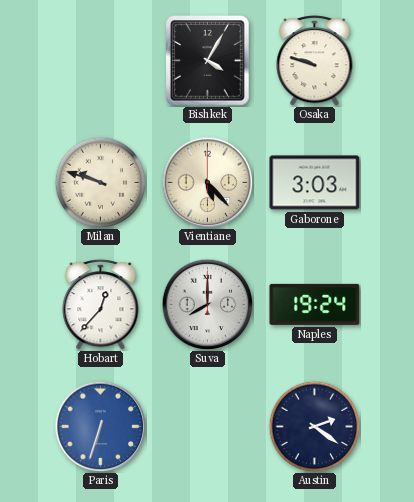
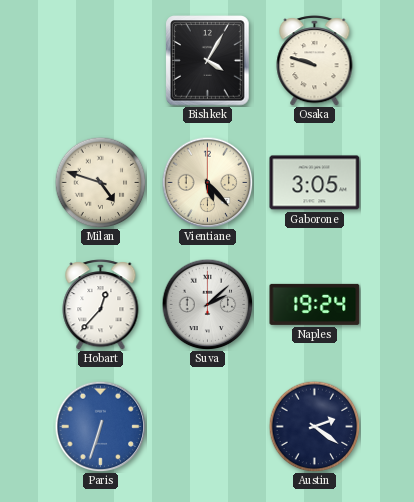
Milan: 9:48 -> 4:48
Gaborone: 3:03 -> 3:05
Suva: 8:00 -> 2:08
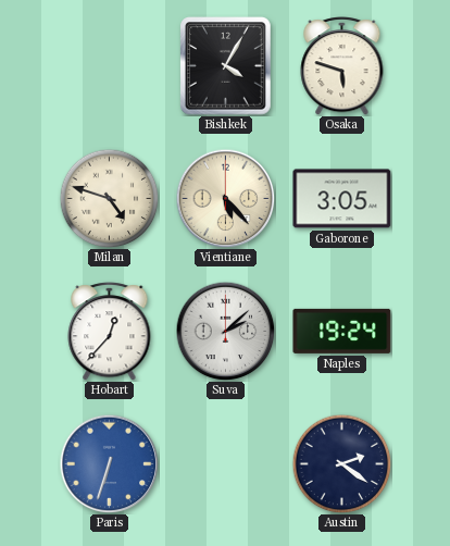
Osaka: 9:48 -> 5:48
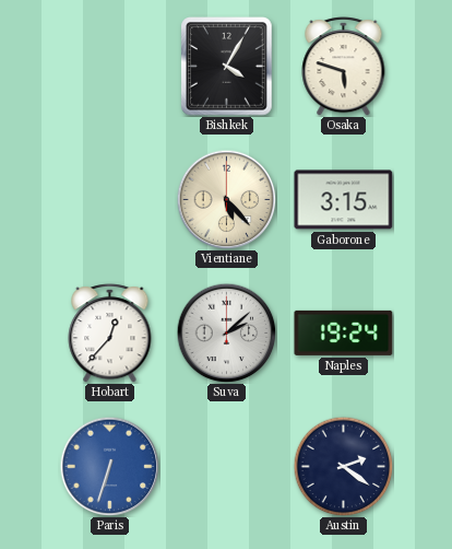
Milan: 4:48 -> none
Gaborone: 3:05 -> 3:15
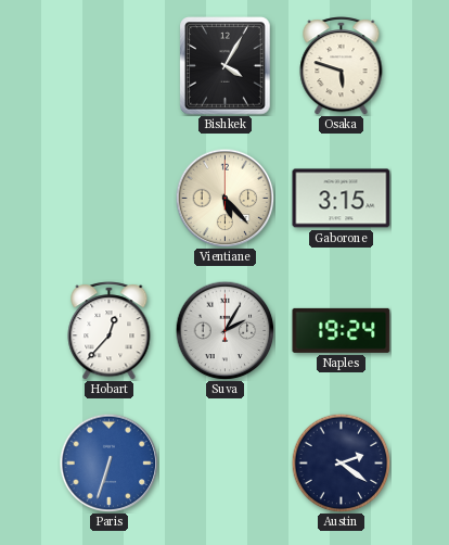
Suva: 2:08 -> 2:05
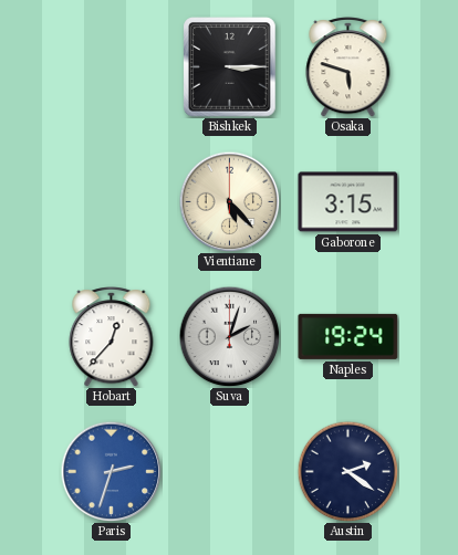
Bishkek: 4:05 -> 3:15
Suva: 2:05 -> 2:03
Paris: 6:33 -> 2:33
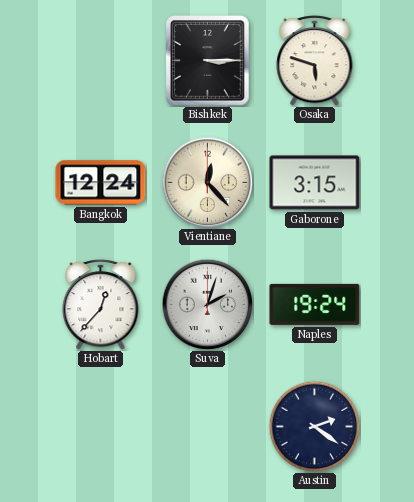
Bangkok: none -> 12:24
Vientiane: 5:23 -> 12:23
Paris: 2:33 -> none
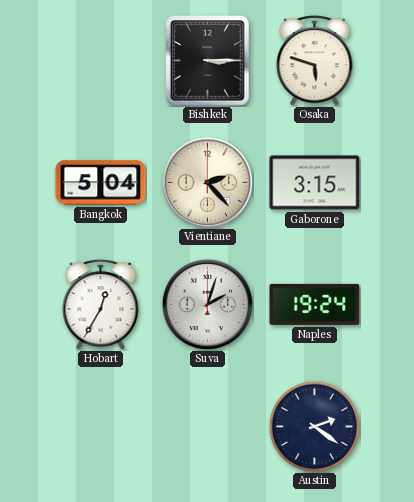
Bangkok: 12:24 -> 5:04
Vientiane: 12:23 -> 2:23
Hobart: 12:37 -> 12:35
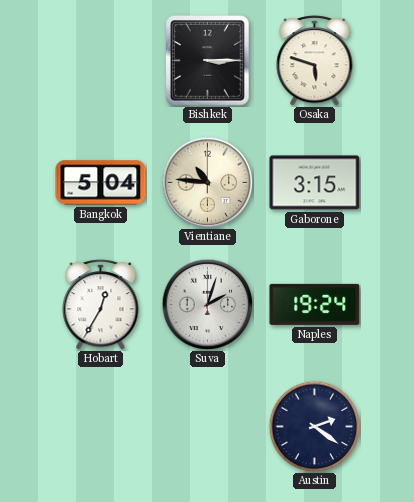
Vientiane: 2:23 -> 10:46
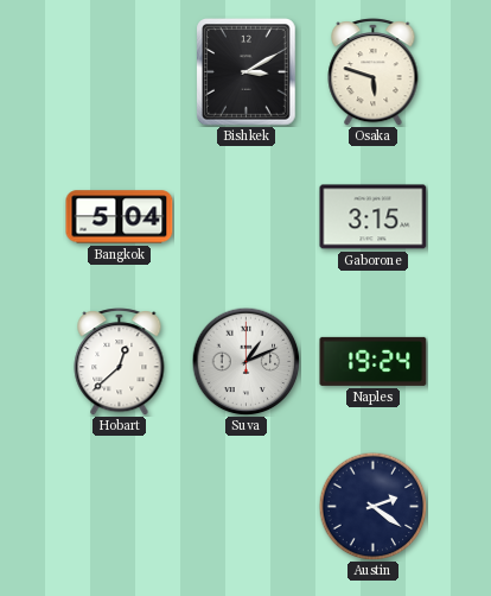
Bishkek: 3:15 -> 3:10
Vientiane: 10:46 -> none
Hobart: 12:35 -> 12:38
Suva: 2:03 -> 1:11
